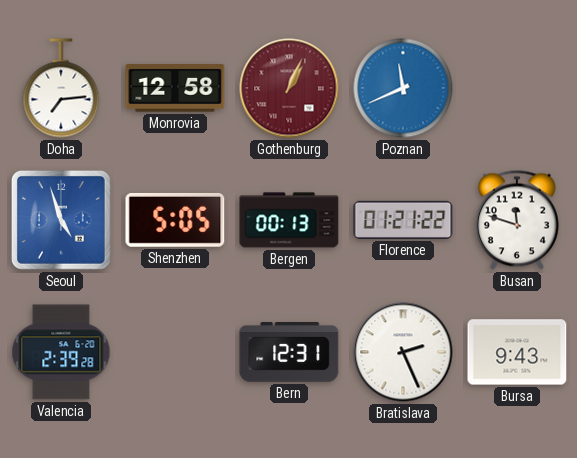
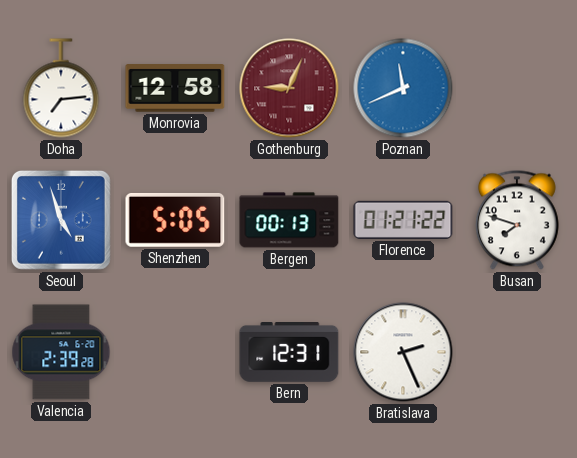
Gothenburg: 1:04 -> 9:04
Busan: 11:48 -> 7:48
Bursa: 9:43 -> none
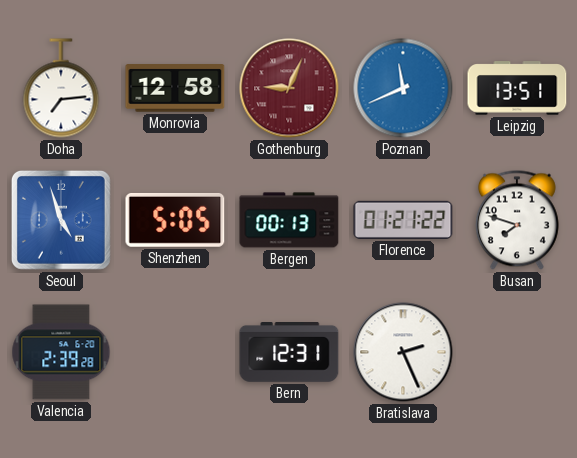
Leipzig: none -> 13:51
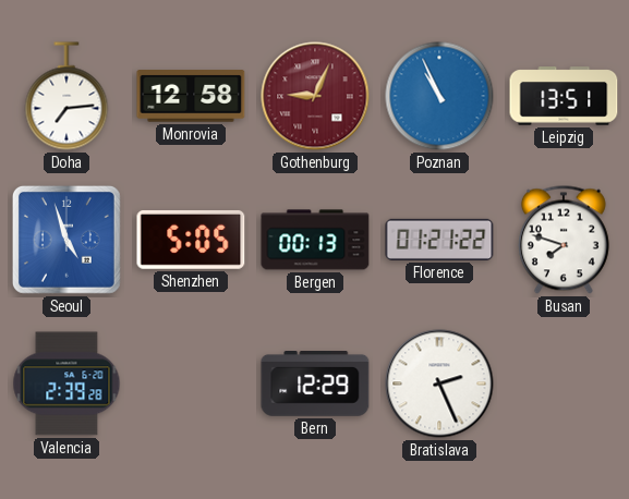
Poznan: 11:41 -> 10:56
Bern: 12:31 -> 12:29
